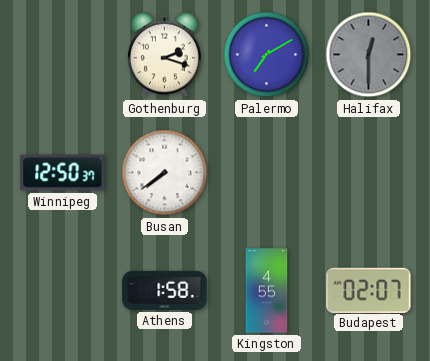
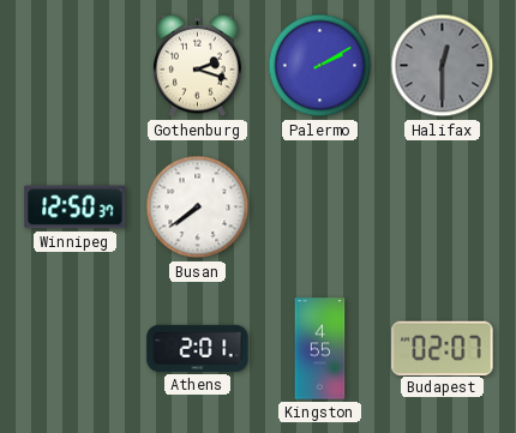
Palermo: 7:10 -> 2:10
Athens: 1:58 -> 2:01
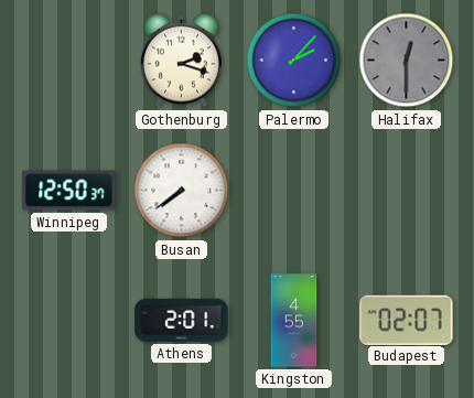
Palermo: 2:10 -> 2:07
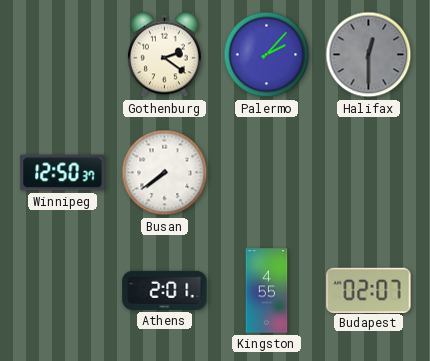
Gothenburg: 2:18 -> 2:21
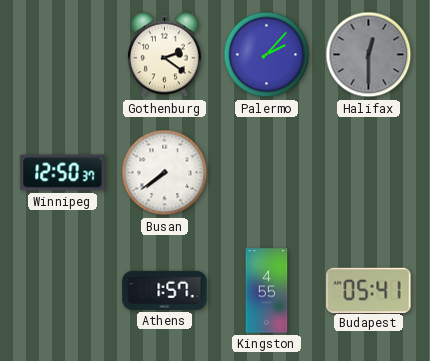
Athens: 2:01 -> 1:57
Budapest: 02:07 -> 05:41
